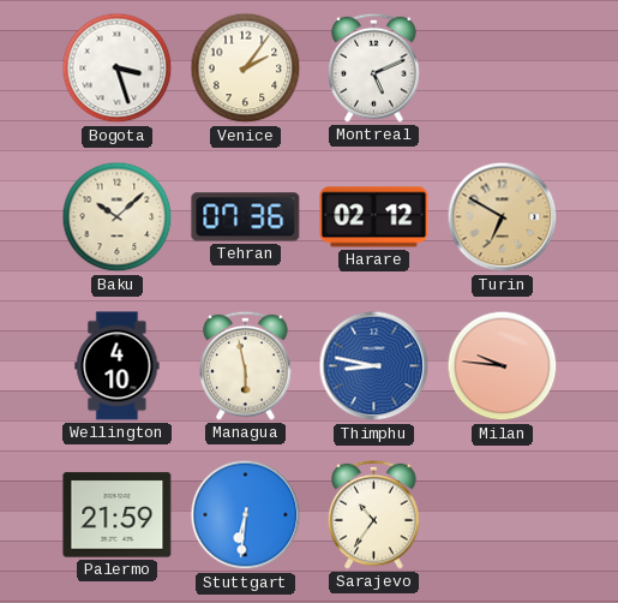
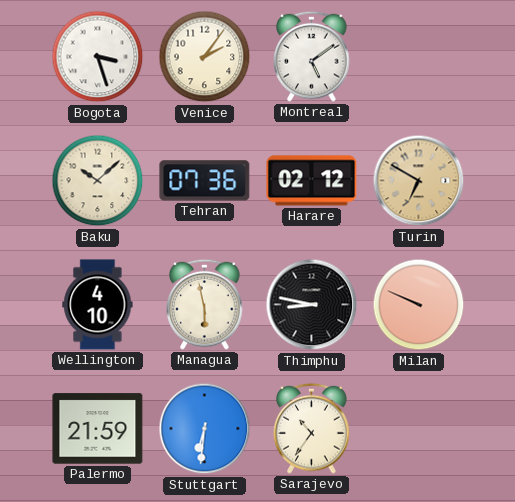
Montreal: 5:11 -> 5:09
Thimphu dial: blue -> black
Milan: 9:46 -> 9:49
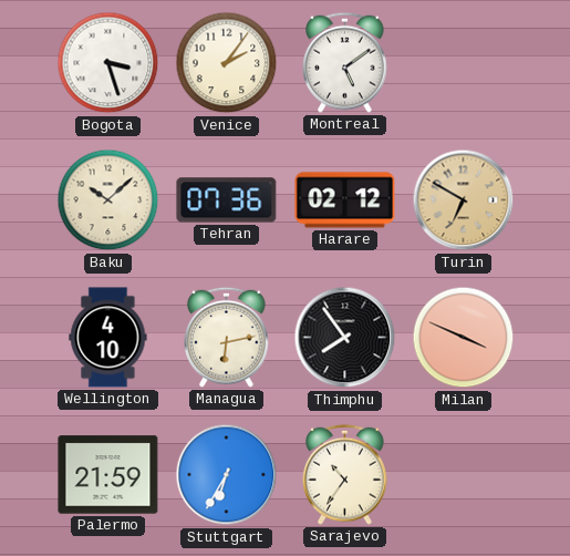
Managua: 5:58 -> 6:13
Thimphu: 8:47 -> 7:54
Milan: 9:49 -> 3:49
Stuttgart: 6:31 -> 6:35
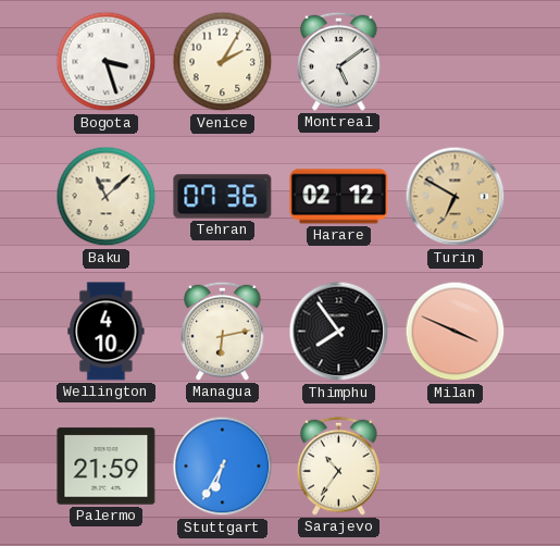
Venice: 2:06 -> 2:05
Baku: 10:08 -> 11:08
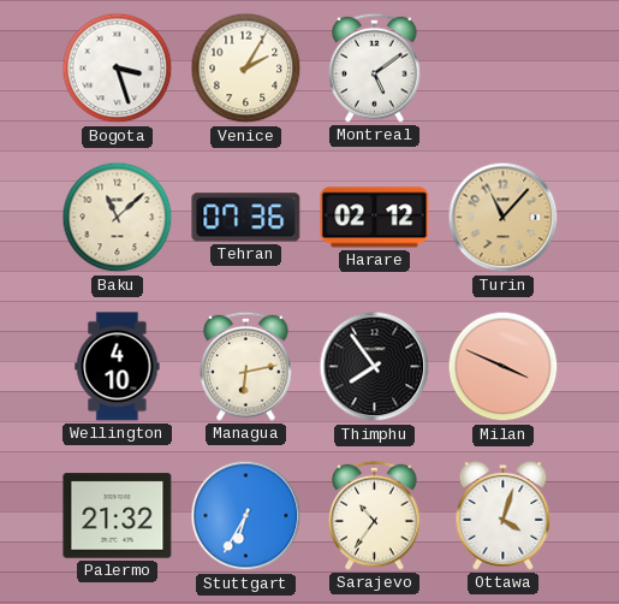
Turin: 6:50 -> 11:07
Palermo: 21:59 -> 21:32
Ottawa: none -> 4:03
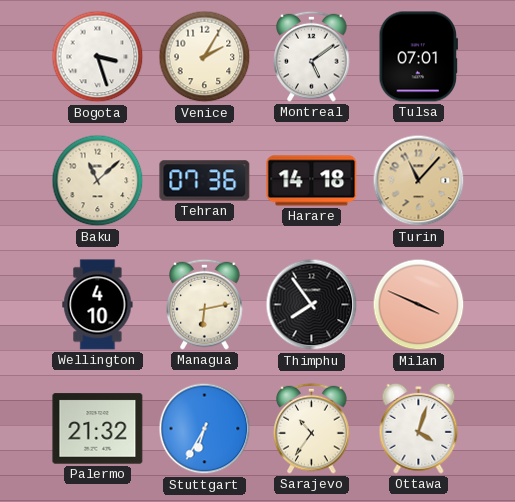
Tulsa: none -> 07:01
Harare: 02:12 -> 14:18
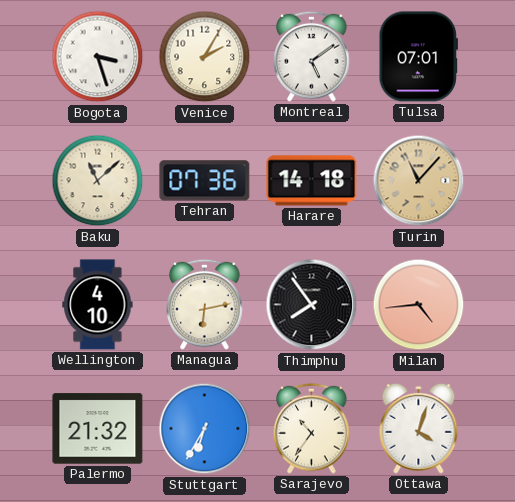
Milan: 3:49 -> 4:44
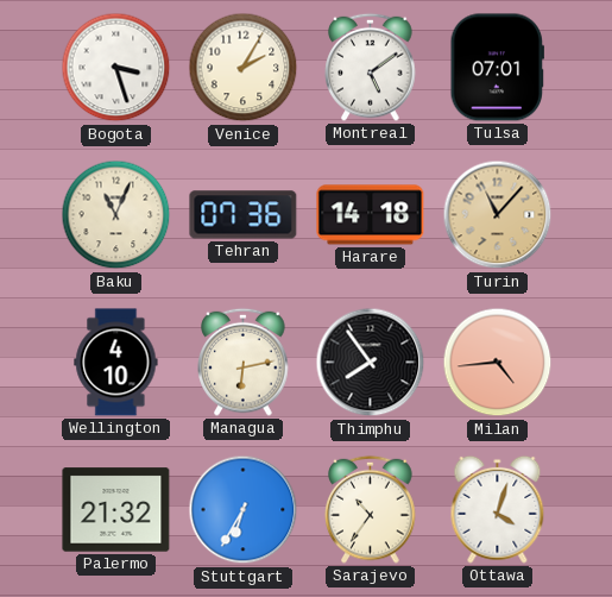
Baku: 11:08 -> 11:04
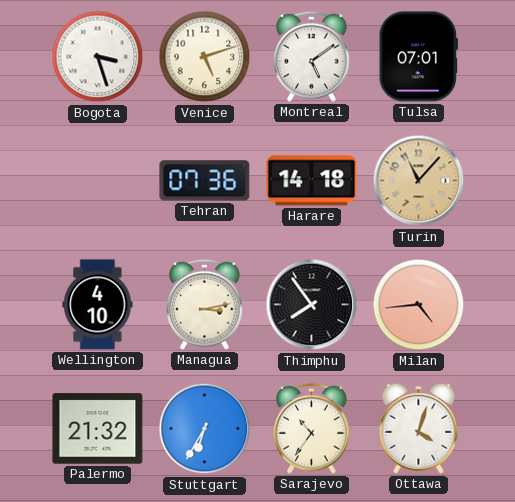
Venice: 2:05 -> 5:12
Baku: 11:04 -> none
Managua: 6:13 -> 3:13
